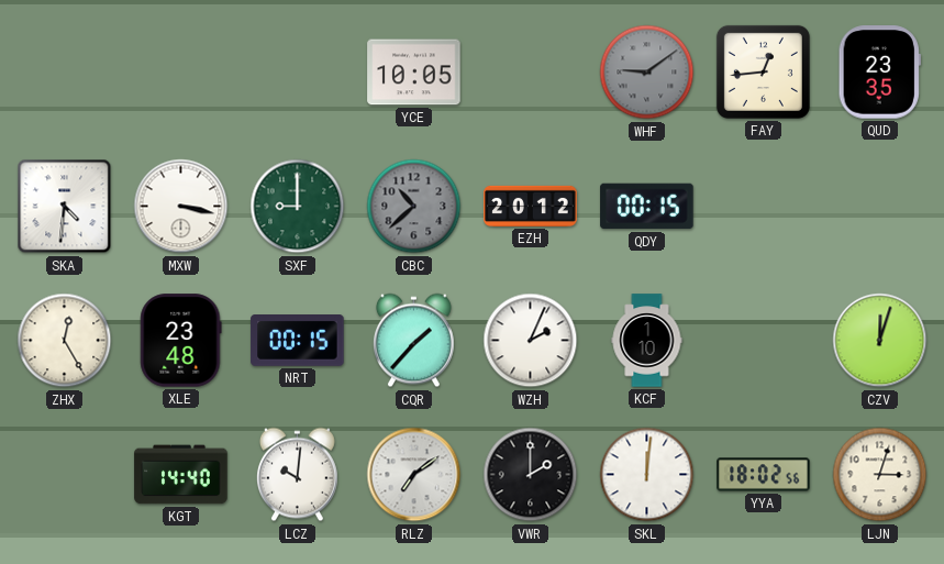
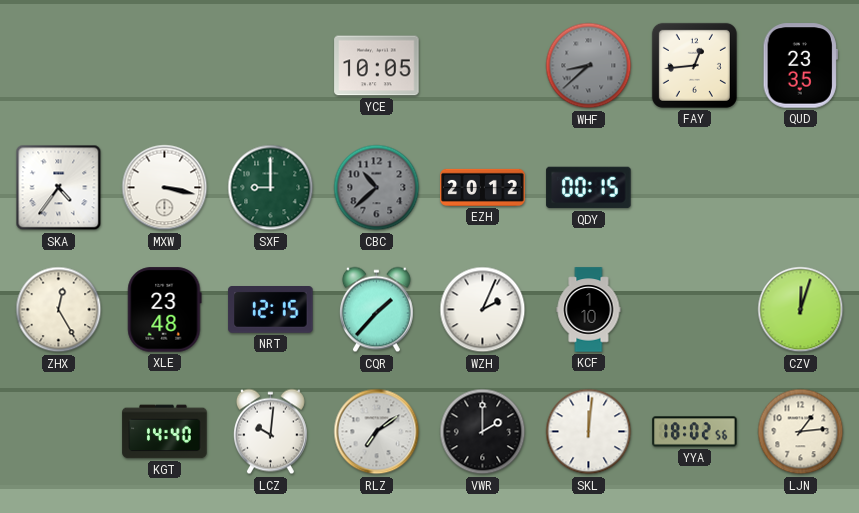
WHF: 9:09 -> 8:38
SKA: 4:31 -> 4:36
NRT: 00:15 -> 12:15
LJN: 3:03 -> 1:14
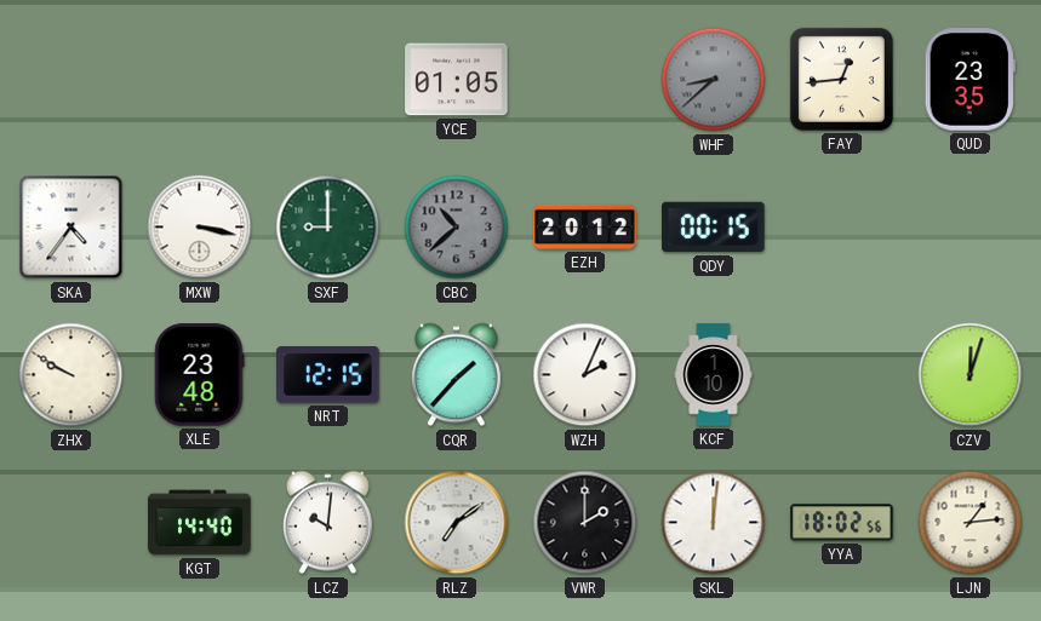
YCE: 10:05 -> 01:05
ZHX: 12:25 -> 9:50
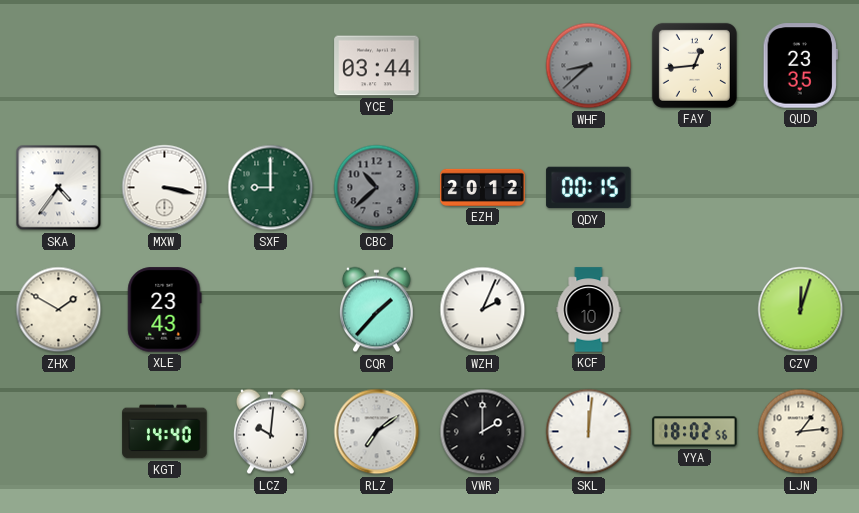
YCE: 01:05 -> 03:44
ZHX: 9:50 -> 1:50
XLE: 23:48 -> 23:43
NRT: 12:15 -> none
